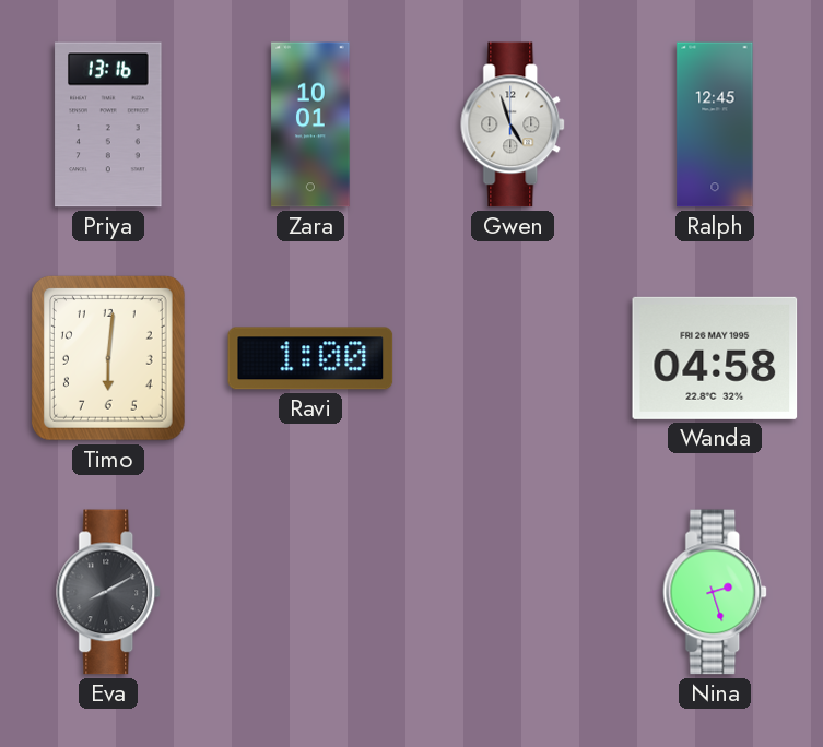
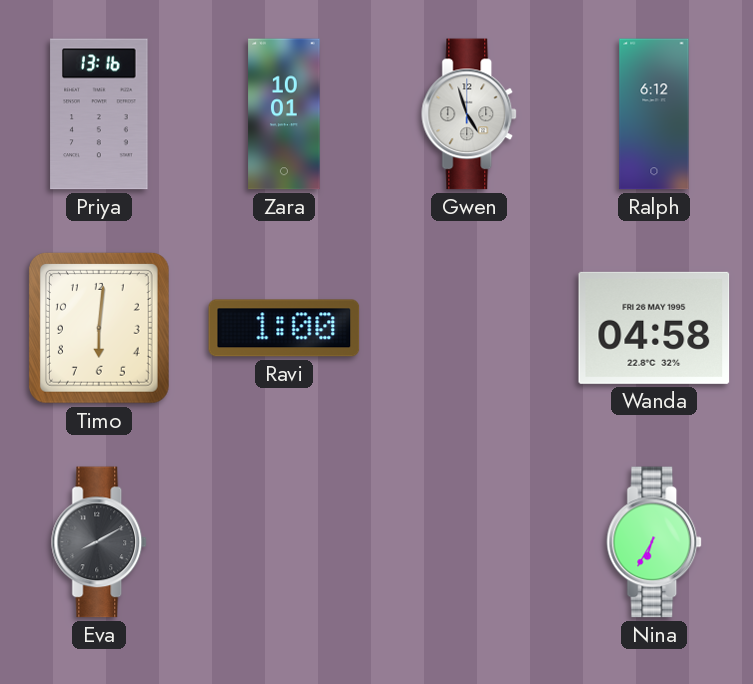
Ralph: 12:45 -> 6:12
Nina: 2:27 -> 6:35
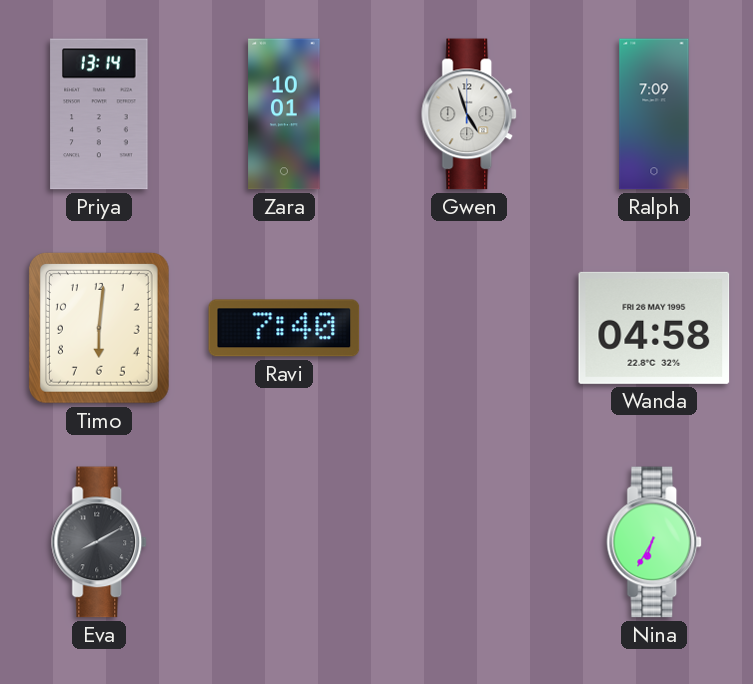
Priya: 13:16 -> 13:14
Ralph: 6:12 -> 7:09
Ravi: 1:00 -> 7:40
